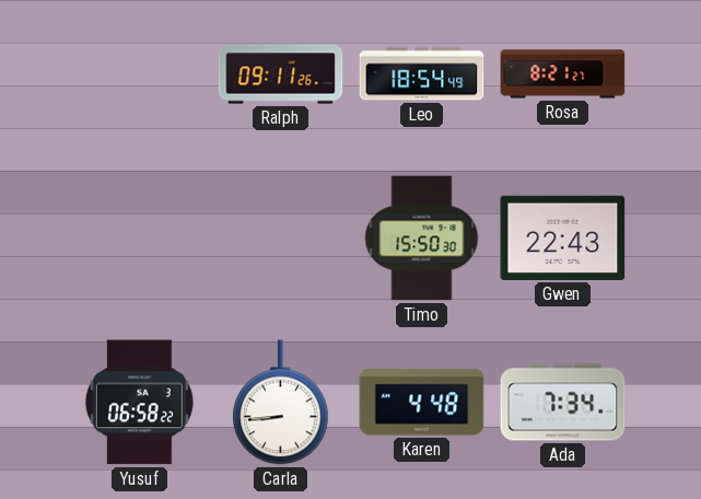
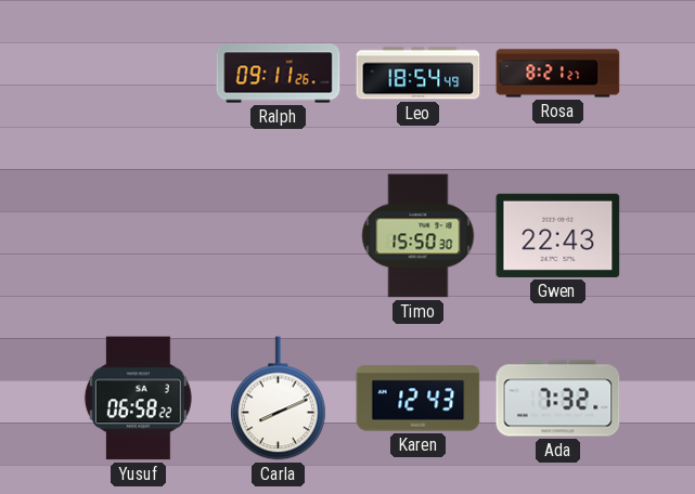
Carla: 8:44 -> 8:11
Karen: 4:48 -> 12:43
Ada: 7:34 -> 7:32
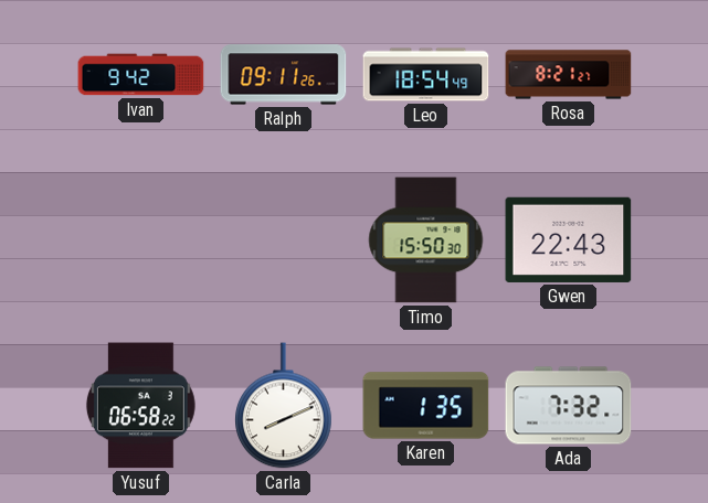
Ivan: none -> 9:42
Karen: 12:43 -> 1:35
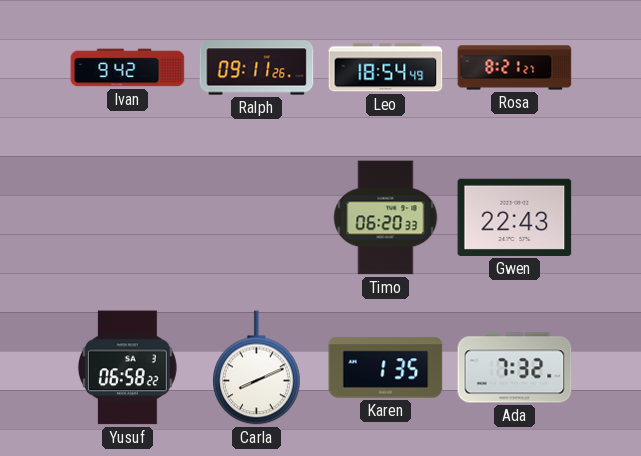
Timo: 15:50 -> 06:20
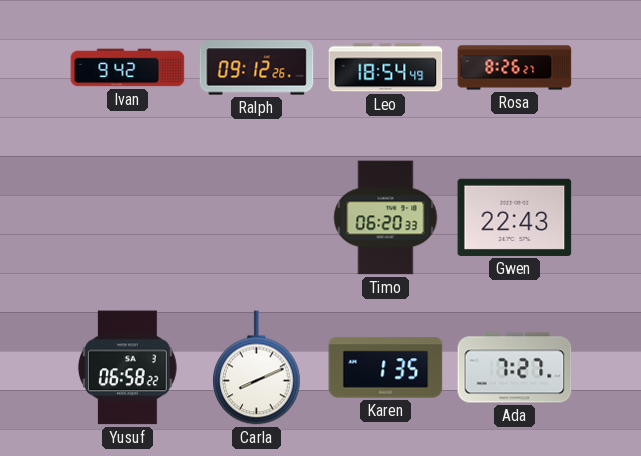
Ralph: 09:11 -> 09:12
Rosa: 8:21 -> 8:26
Ada: 7:32 -> 7:27
